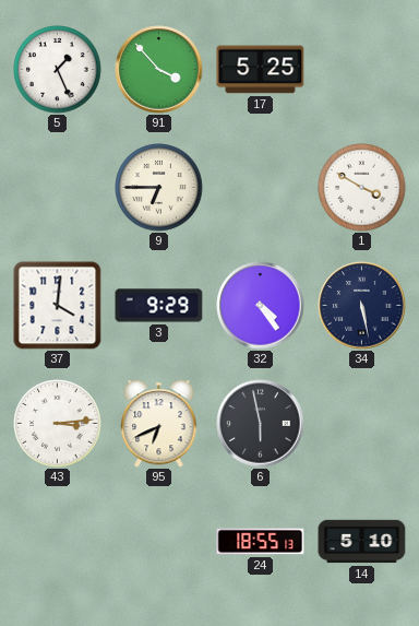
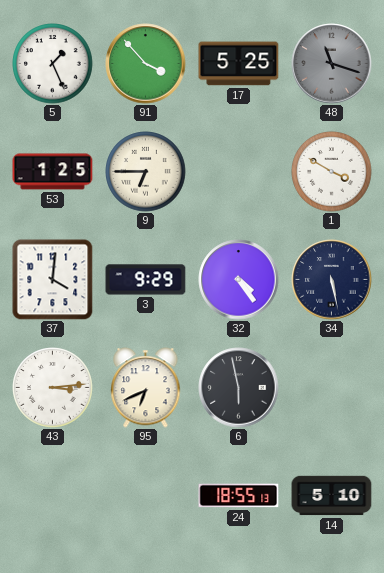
48: none -> 11:18
53: none -> 1:25
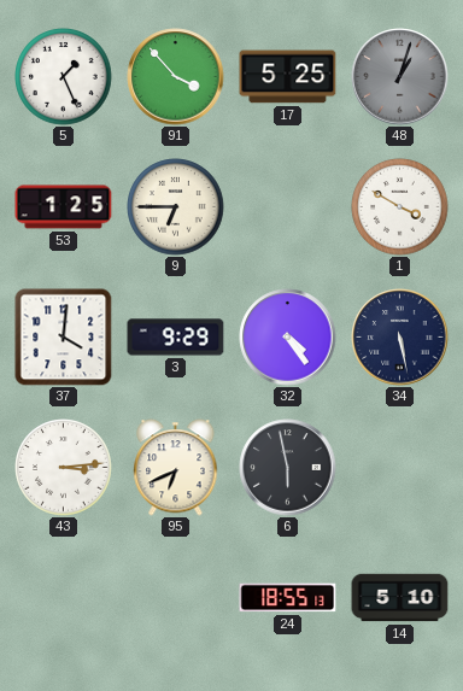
48: 11:18 -> 1:03
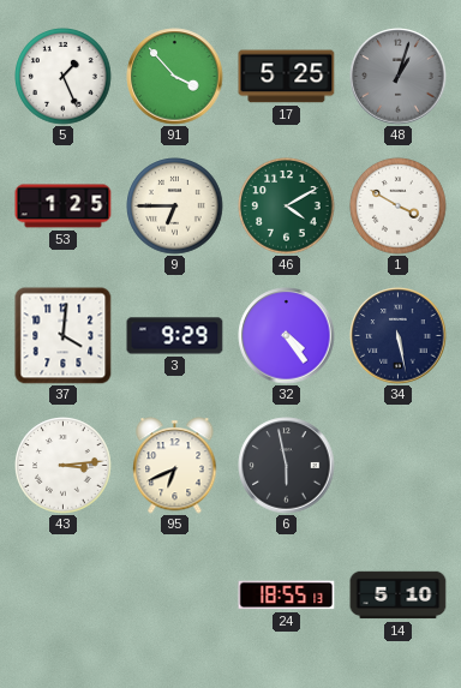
46: none -> 4:10
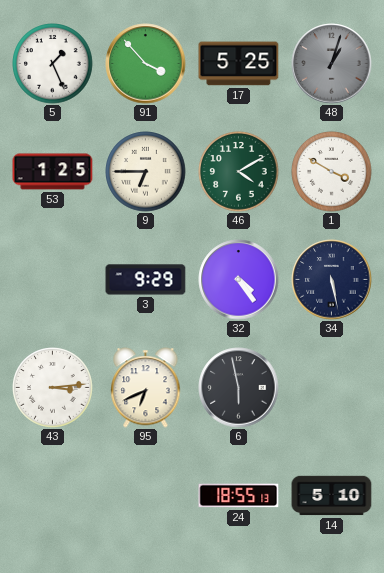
37: 4:01 -> none
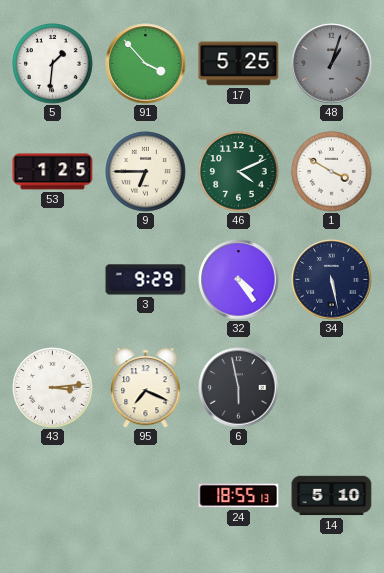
5: 1:26 -> 1:31
46: 4:10 -> 4:11
95: 6:41 -> 7:19
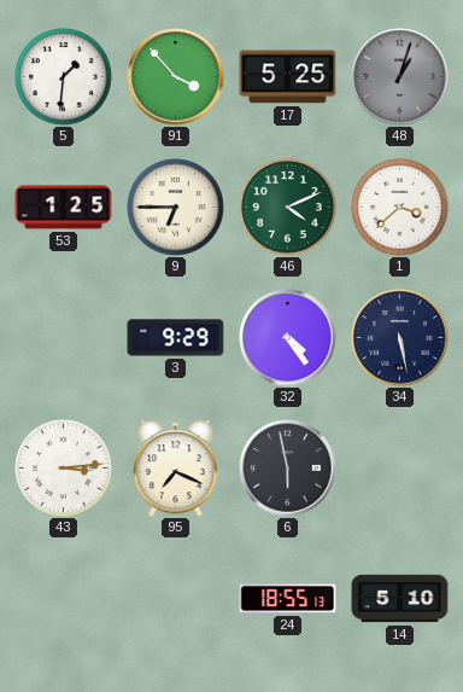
1: 3:50 -> 3:38
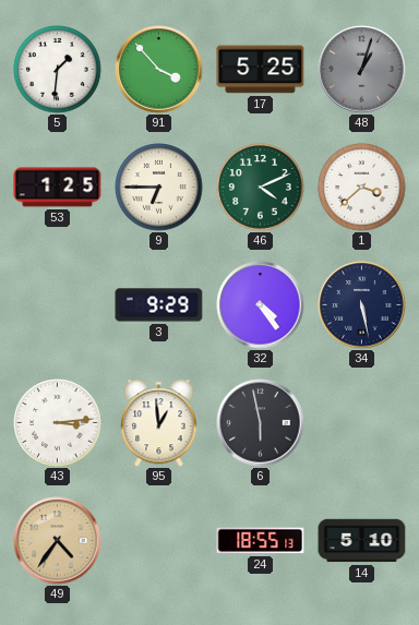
95: 7:19 -> 12:59
49: none -> 4:36
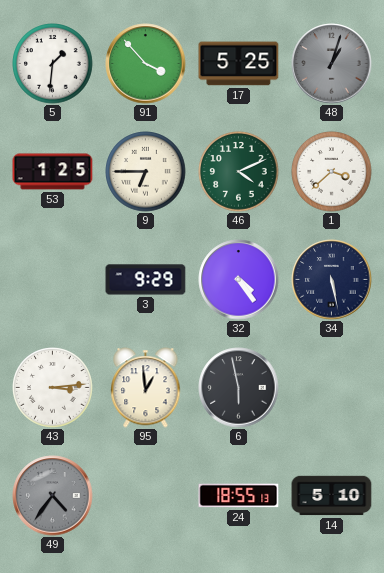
49 dial: champagne -> grey
